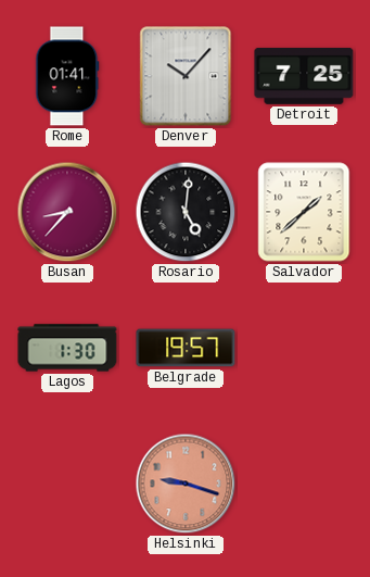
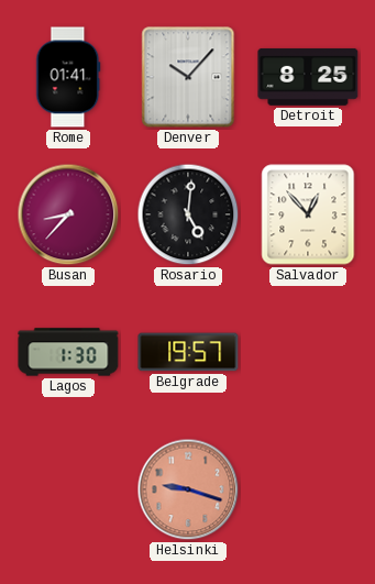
Detroit: 7:25 -> 8:25
Salvador: 1:38 -> 12:53
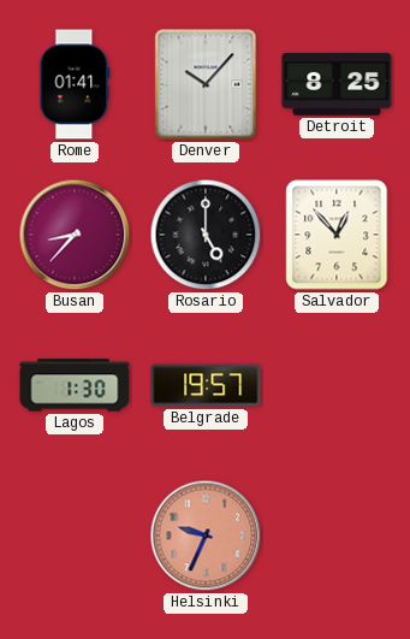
Rosario: 5:01 -> 5:00
Helsinki: 9:18 -> 9:34
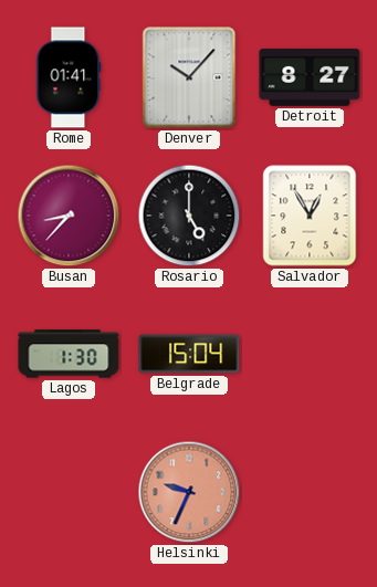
Detroit: 8:25 -> 8:27
Salvador: 12:53 -> 12:55
Belgrade: 19:57 -> 15:04
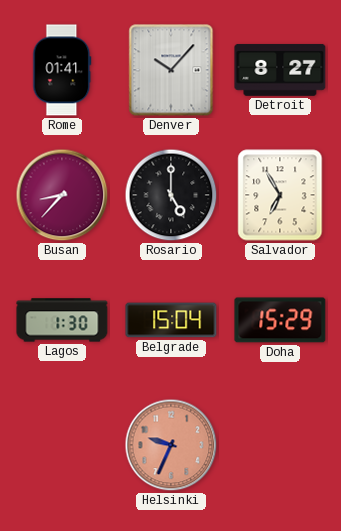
Salvador: 12:55 -> 6:55
Doha: none -> 15:29
